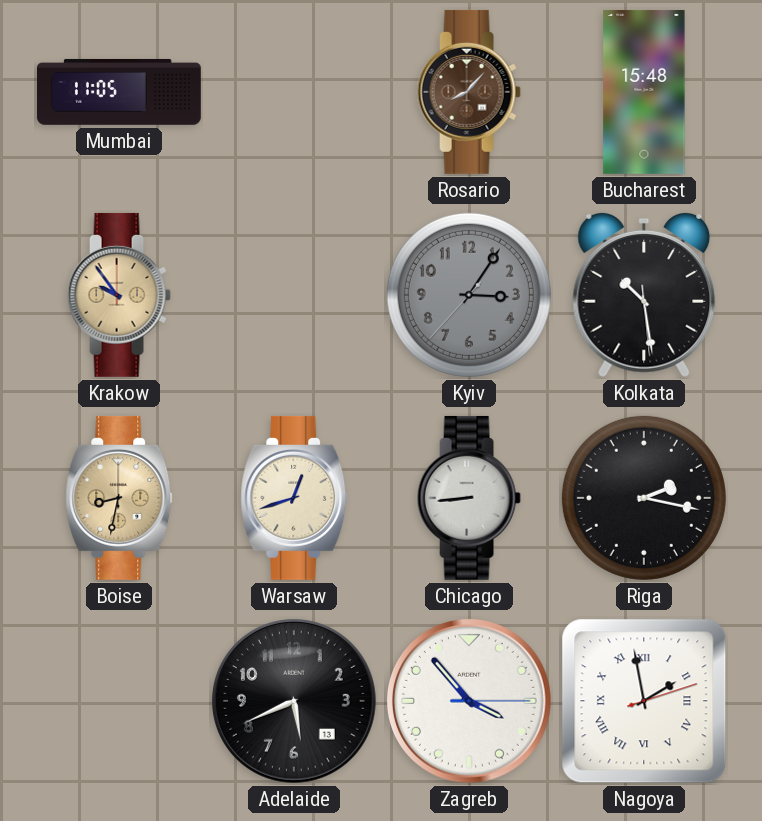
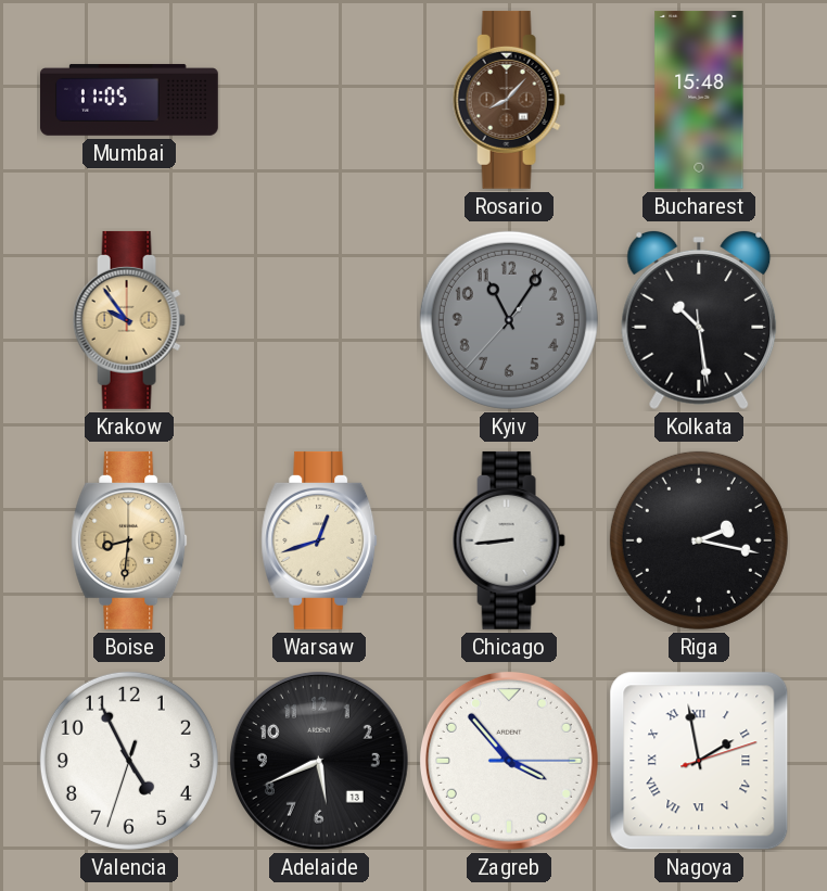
Kyiv: 3:05 -> 11:05
Boise: 8:32 -> 8:31
Valencia: none -> 4:55
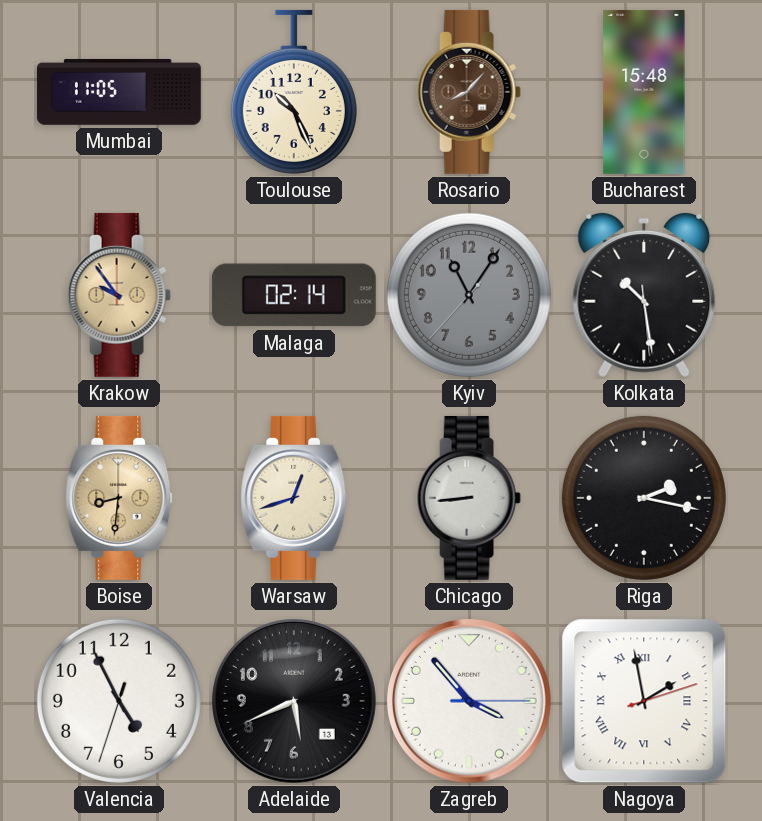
Toulouse: none -> 10:26
Malaga: none -> 02:14
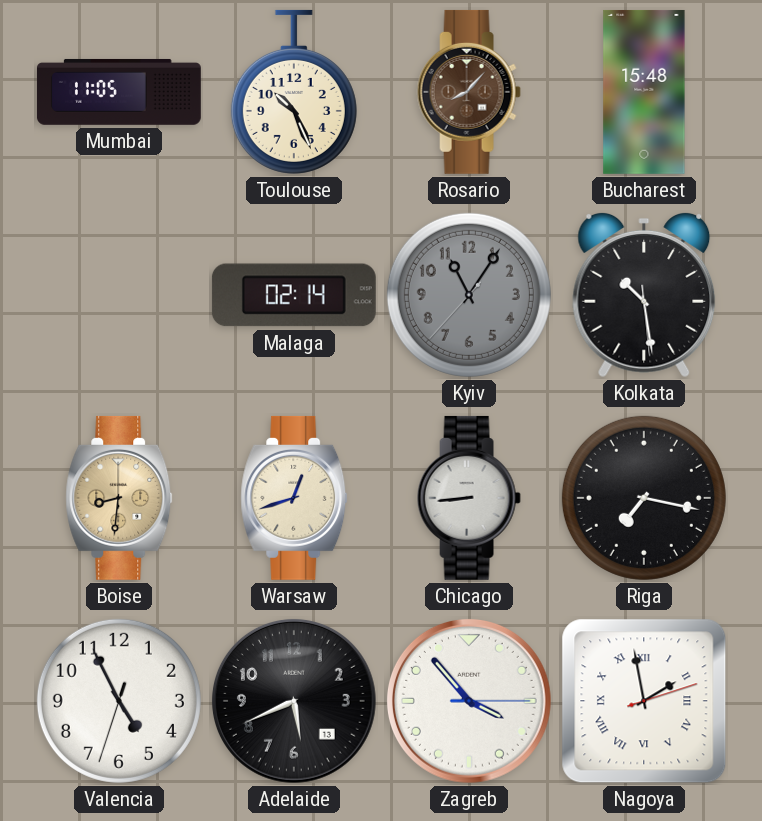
Krakow: 9:54 -> none
Riga: 2:17 -> 7:17
